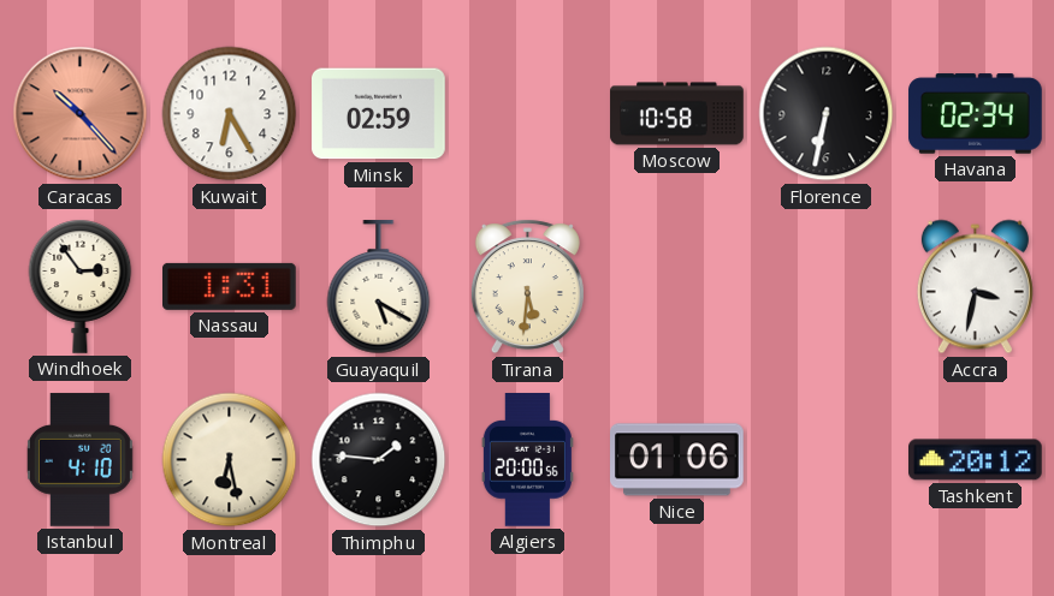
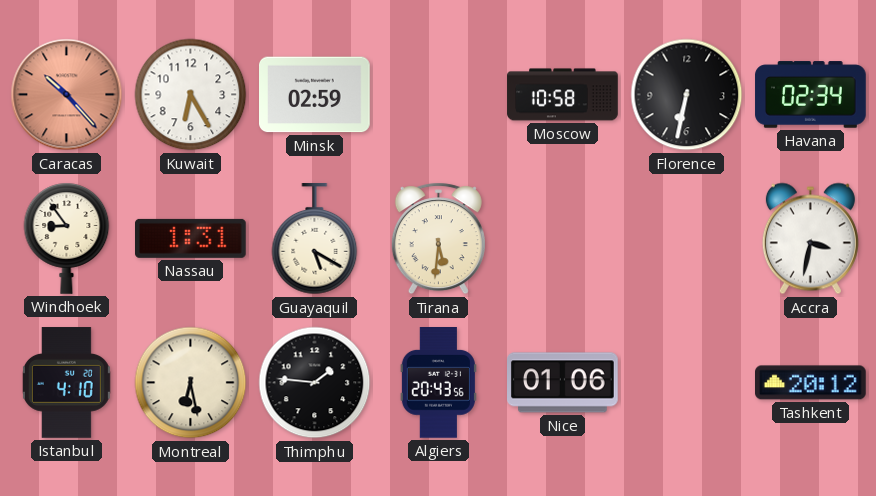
Windhoek: 2:54 -> 8:54
Algiers: 20:00 -> 20:43
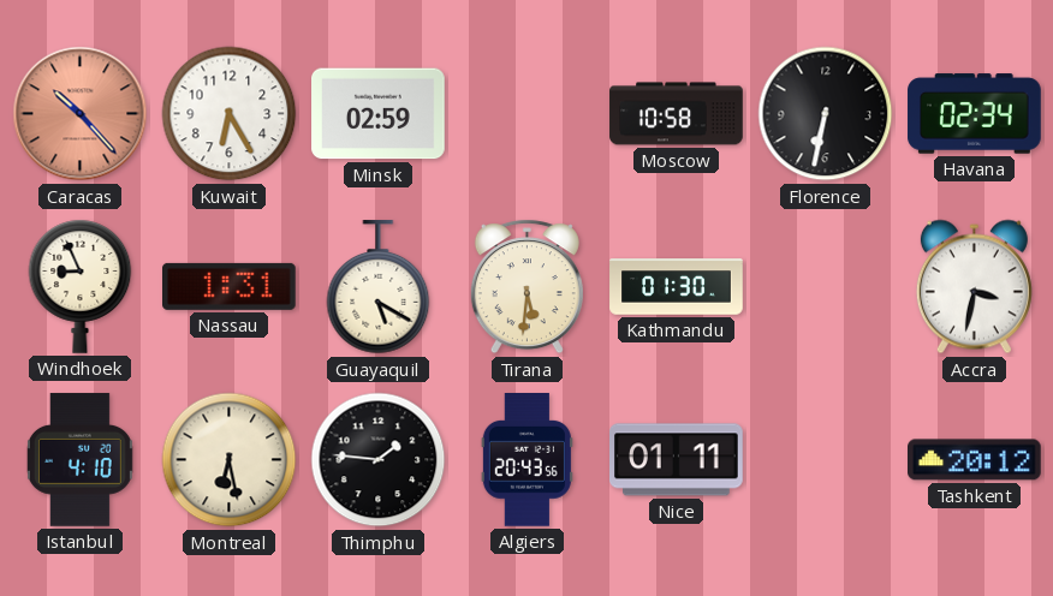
Windhoek: 8:54 -> 8:56
Kathmandu: none -> 01:30
Nice: 01:06 -> 01:11
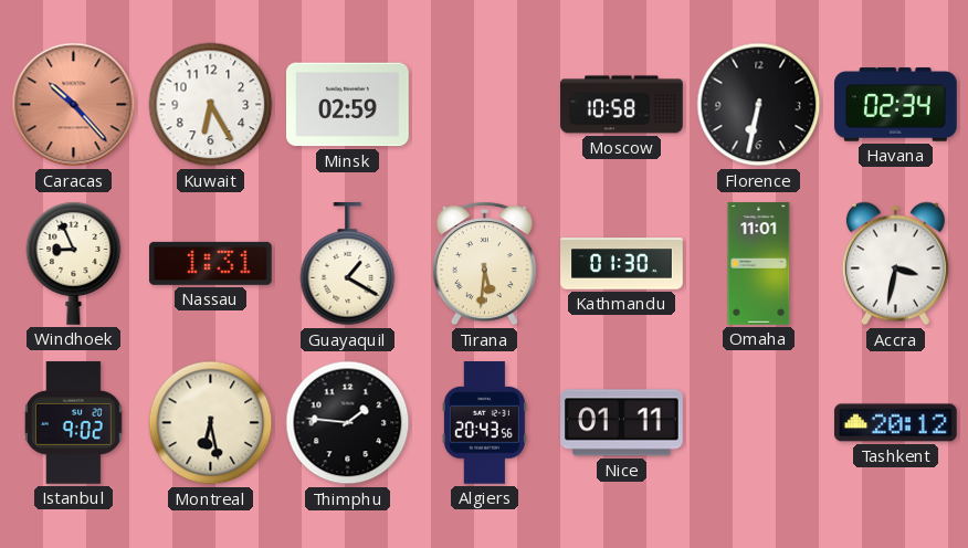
Guayaquil: 5:20 -> 1:20
Omaha: none -> 11:01
Istanbul: 4:10 -> 9:02
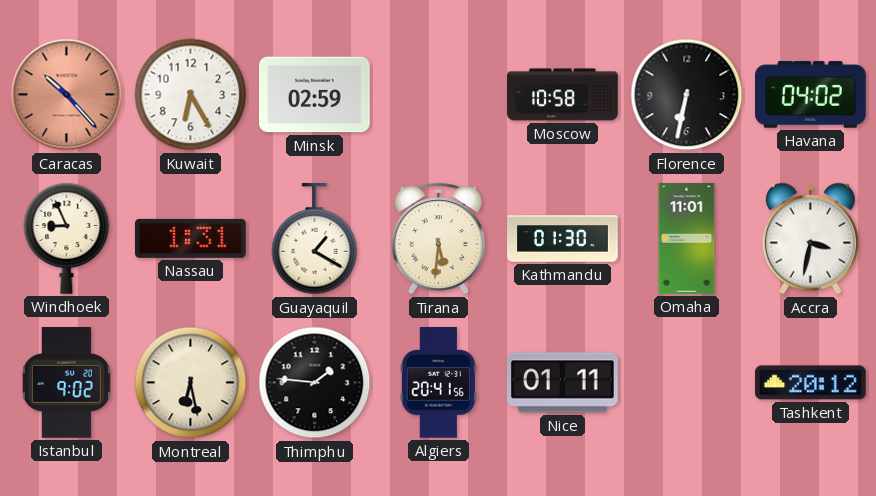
Havana: 02:34 -> 04:02
Algiers: 20:43 -> 20:41
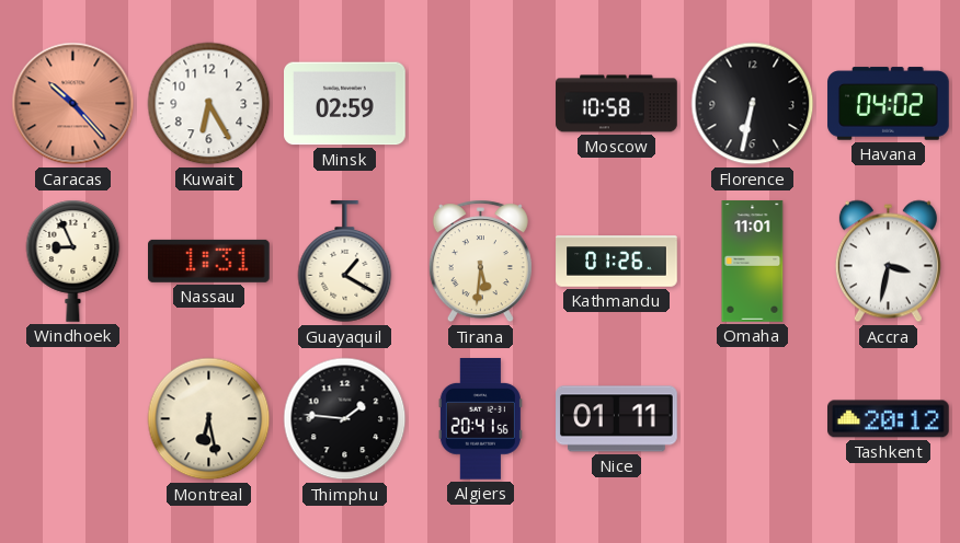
Kathmandu: 01:30 -> 01:26
Istanbul: 9:02 -> none
